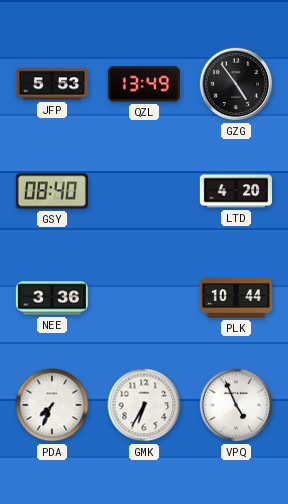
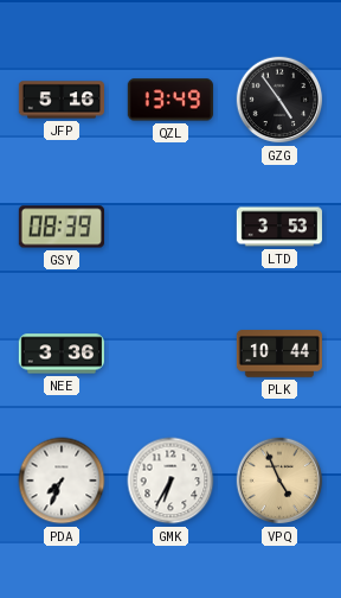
JFP: 5:53 -> 5:16
GSY: 08:40 -> 08:39
LTD: 4:20 -> 3:53
VPQ dial: white -> champagne
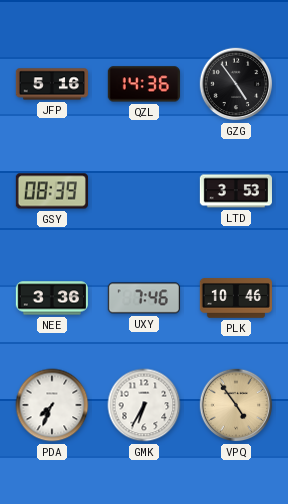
QZL: 13:49 -> 14:36
UXY: none -> 7:46
PLK: 10:44 -> 10:46
VPQ: 4:56 -> 4:54
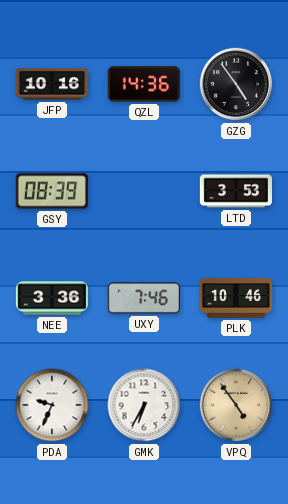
JFP: 5:16 -> 10:16
PDA: 7:34 -> 9:34
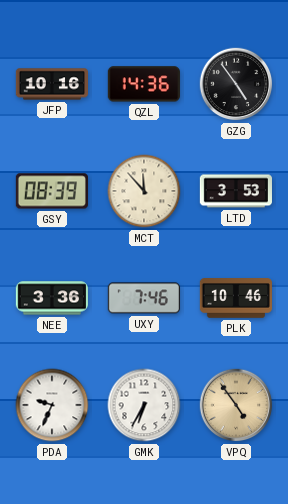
MCT: none -> 11:53
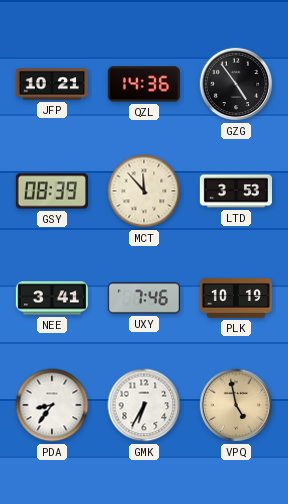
JFP: 10:16 -> 10:21
NEE: 3:36 -> 3:41
PLK: 10:46 -> 10:19
PDA: 9:34 -> 8:36
VPQ: 4:54 -> 4:58
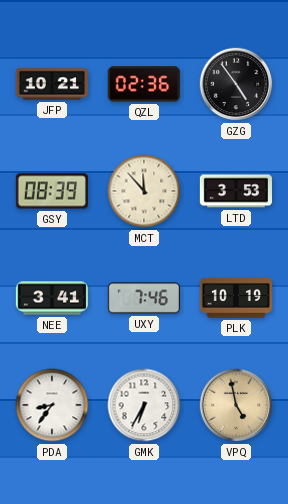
QZL: 14:36 -> 02:36
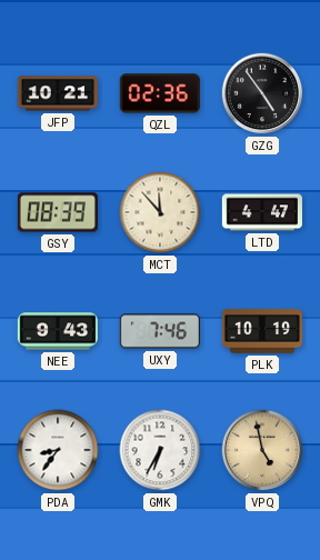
LTD: 3:53 -> 4:47
NEE: 3:41 -> 9:43
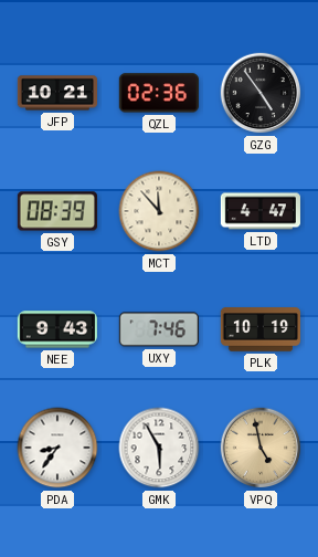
GMK: 6:35 -> 5:55
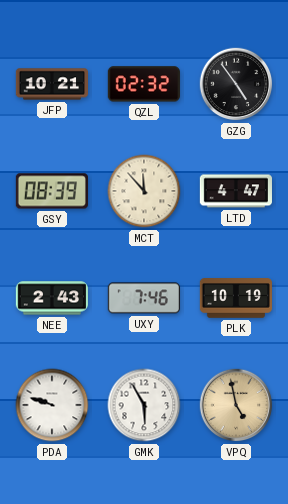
QZL: 02:36 -> 02:32
NEE: 9:43 -> 2:43
PDA: 8:36 -> 9:48
